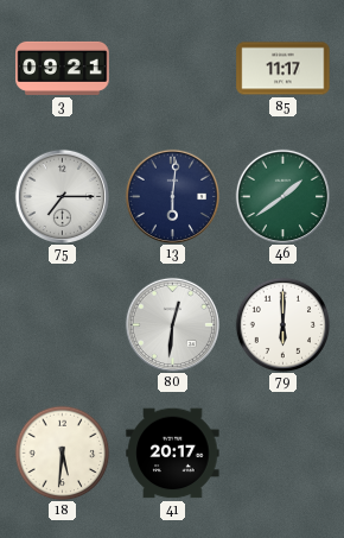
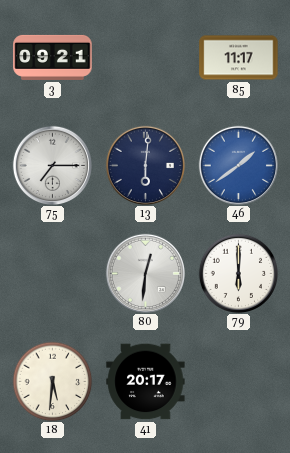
46 dial: green -> blue
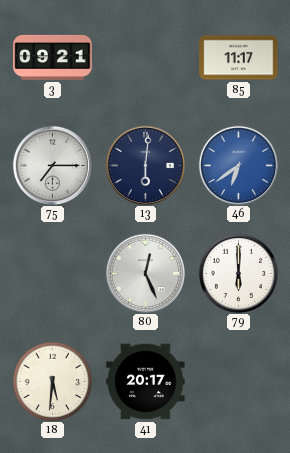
46: 1:39 -> 6:39
80: 12:31 -> 12:26
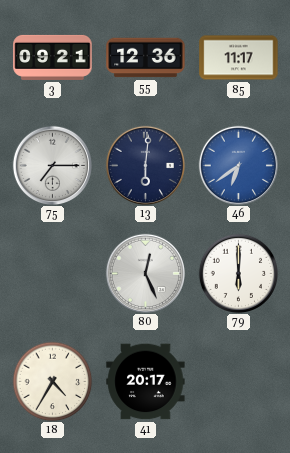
55: none -> 12:36
18: 5:31 -> 4:35
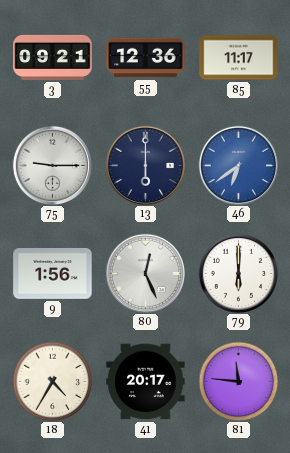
75: 7:15 -> 9:15
13: 6:01 -> 6:00
9: none -> 1:56
81: none -> 11:46
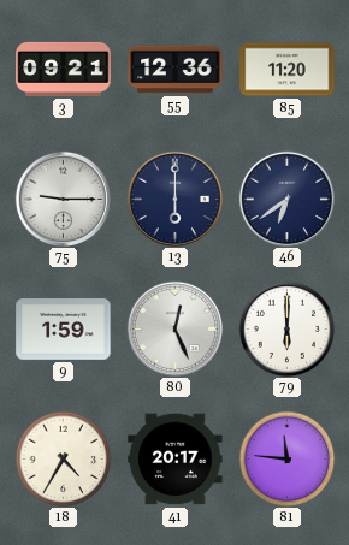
85: 11:17 -> 11:20
46 dial: blue -> navy
9: 1:56 -> 1:59
